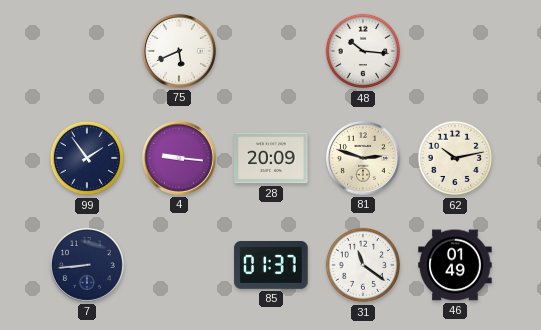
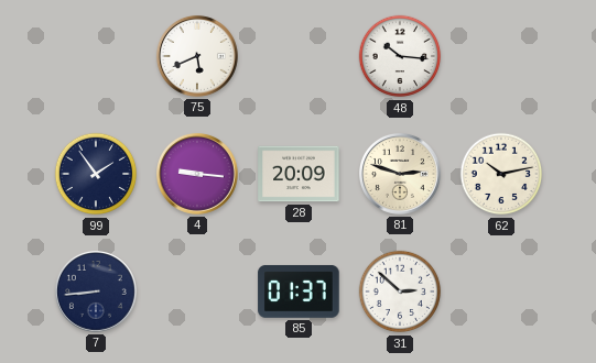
31: 11:21 -> 2:52
46: 01:49 -> none
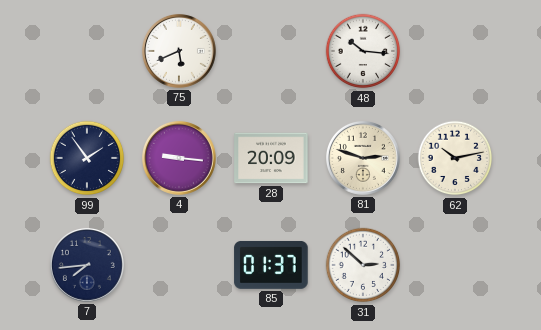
7: 8:44 -> 7:44
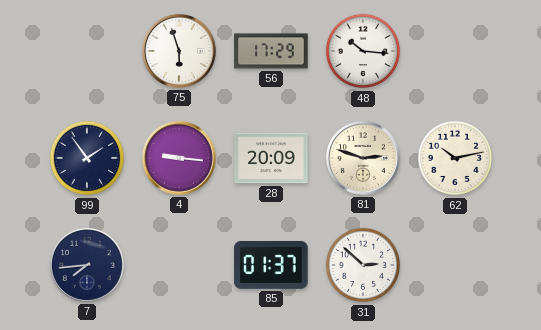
75: 5:41 -> 5:57
56: none -> 17:29
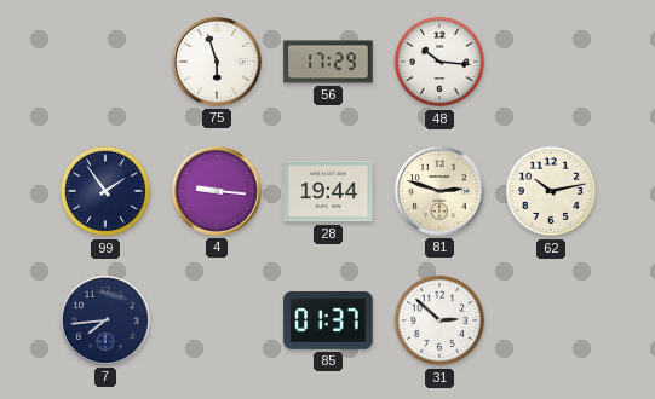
28: 20:09 -> 19:44
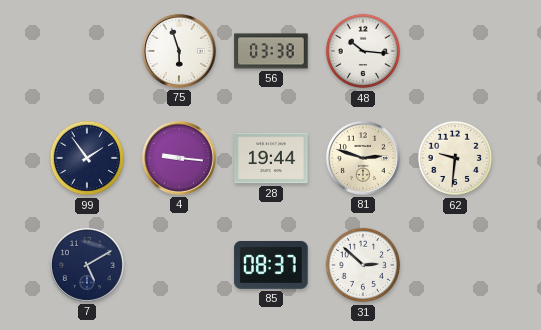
56: 17:29 -> 03:38
62: 10:13 -> 9:31
7: 7:44 -> 5:10
85: 01:37 -> 08:37
